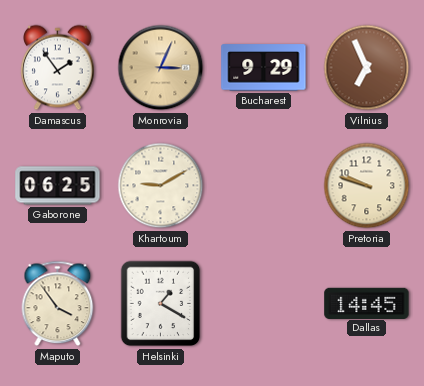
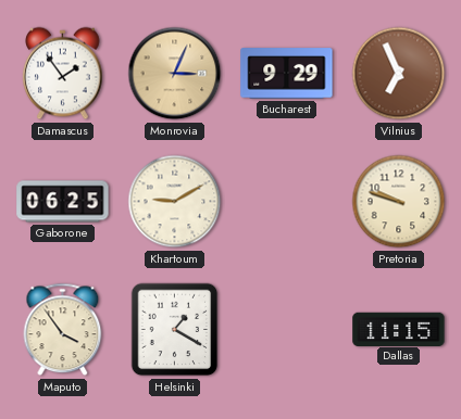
Dallas: 14:45 -> 11:15
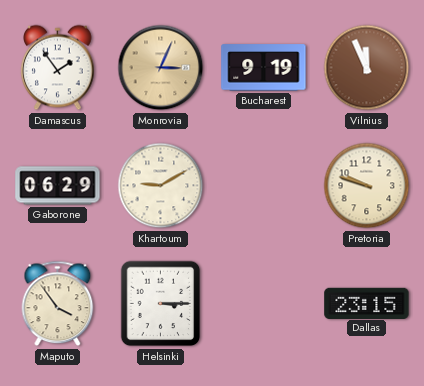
Bucharest: 9:29 -> 9:19
Vilnius: 6:56 -> 11:56
Gaborone: 06:25 -> 06:29
Helsinki: 1:20 -> 3:15
Dallas: 11:15 -> 23:15
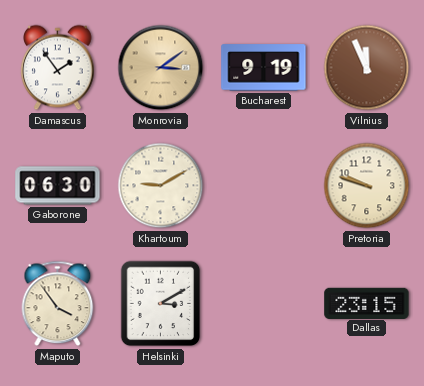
Monrovia: 3:04 -> 3:09
Gaborone: 06:29 -> 06:30
Helsinki: 3:15 -> 3:10
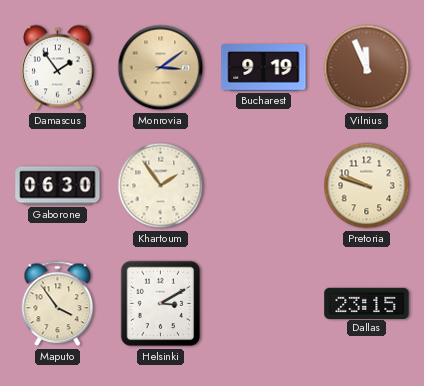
Khartoum: 9:10 -> 1:54
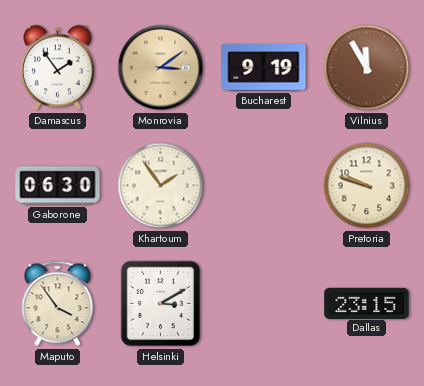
Vilnius: 11:56 -> 11:55
